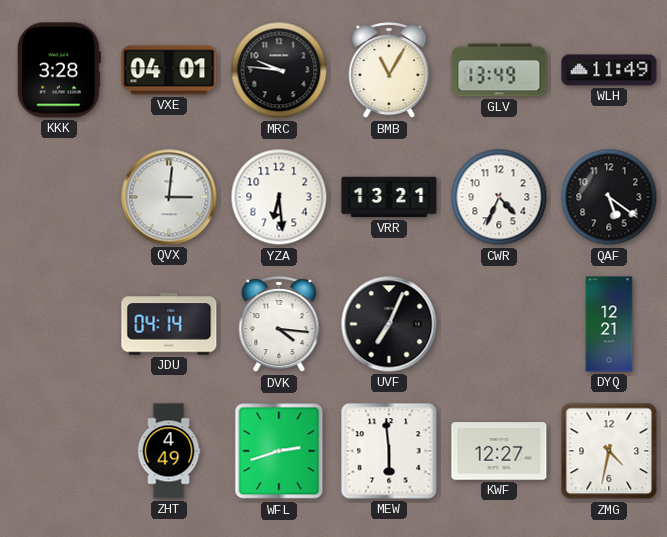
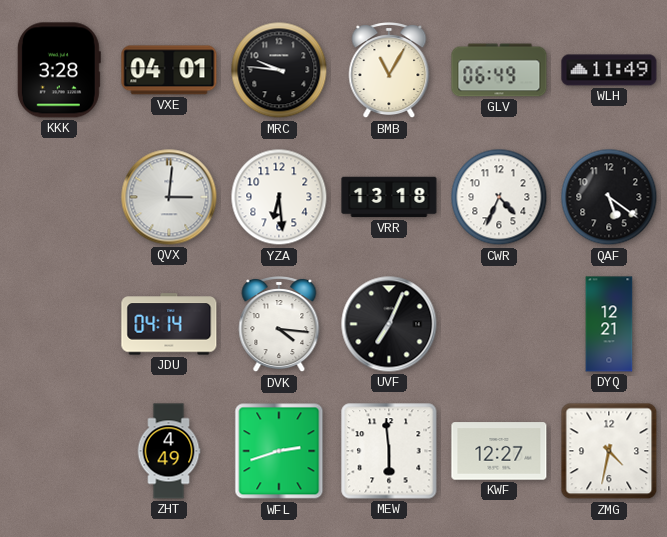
GLV: 13:49 -> 06:49
VRR: 13:21 -> 13:18
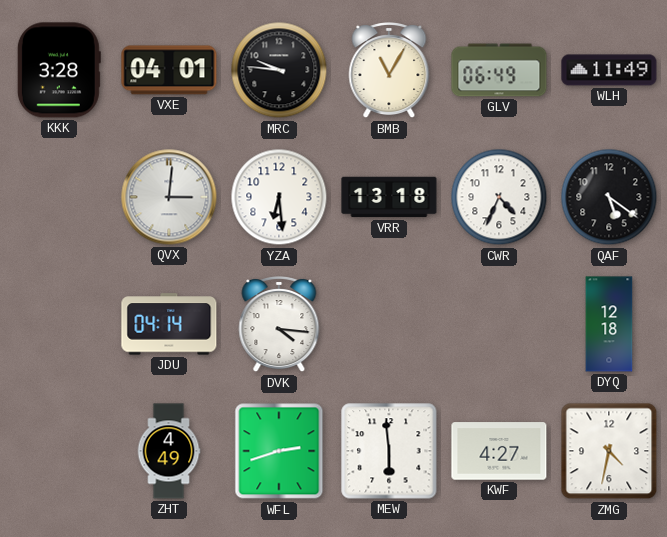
UVF: 7:04 -> none
DYQ: 12:21 -> 12:18
KWF: 12:27 -> 4:27
